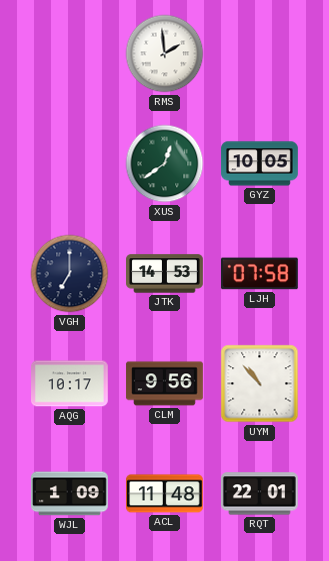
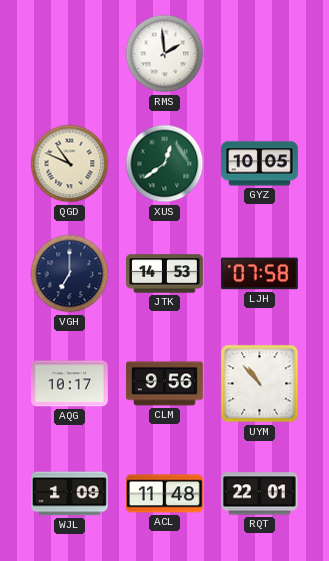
QGD: none -> 10:49
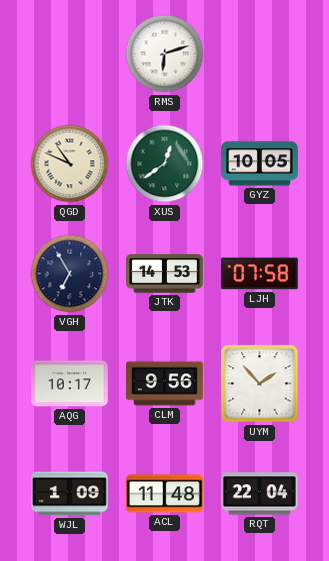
RMS: 1:59 -> 6:12
VGH: 7:00 -> 6:55
UYM: 10:53 -> 1:53
RQT: 22:01 -> 22:04
